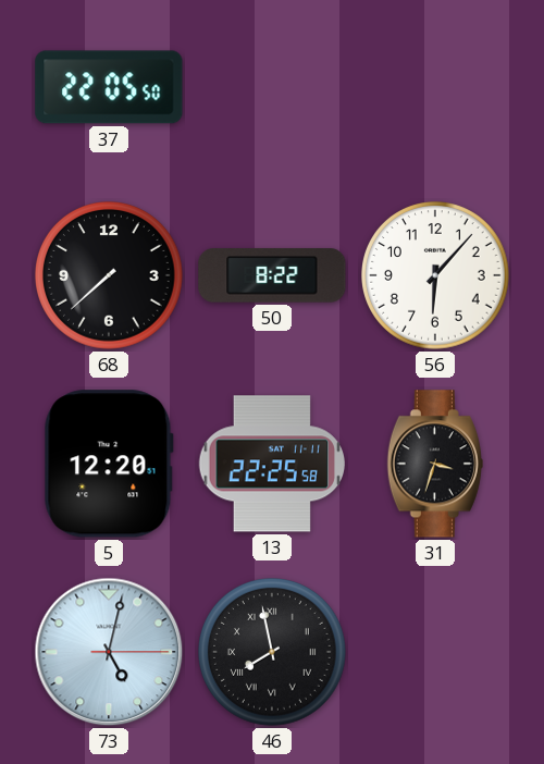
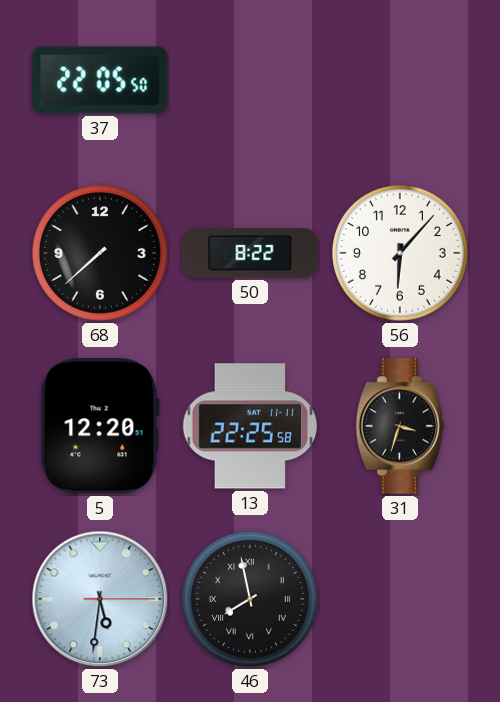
73: 5:02 -> 5:31
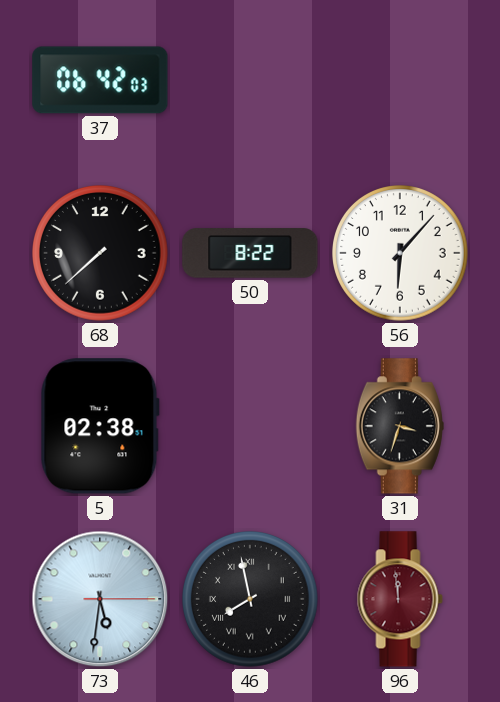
37: 22:05 -> 06:42
5: 12:20 -> 02:38
13: 22:25 -> none
96: none -> 11:59
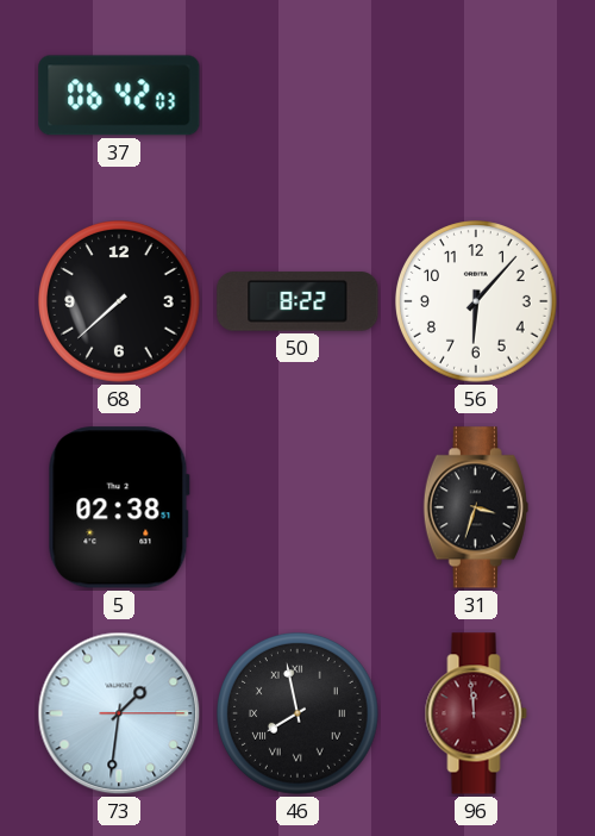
73: 5:31 -> 1:31
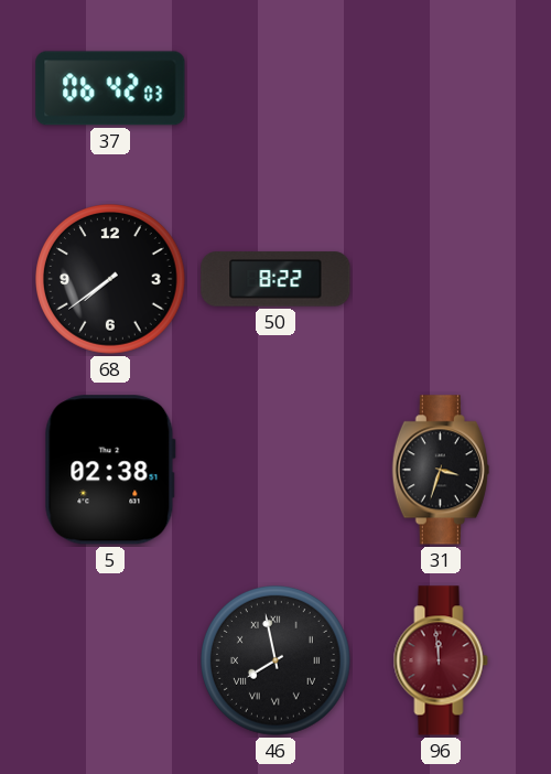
68: 7:38 -> 7:39
56: 6:07 -> none
73: 1:31 -> none
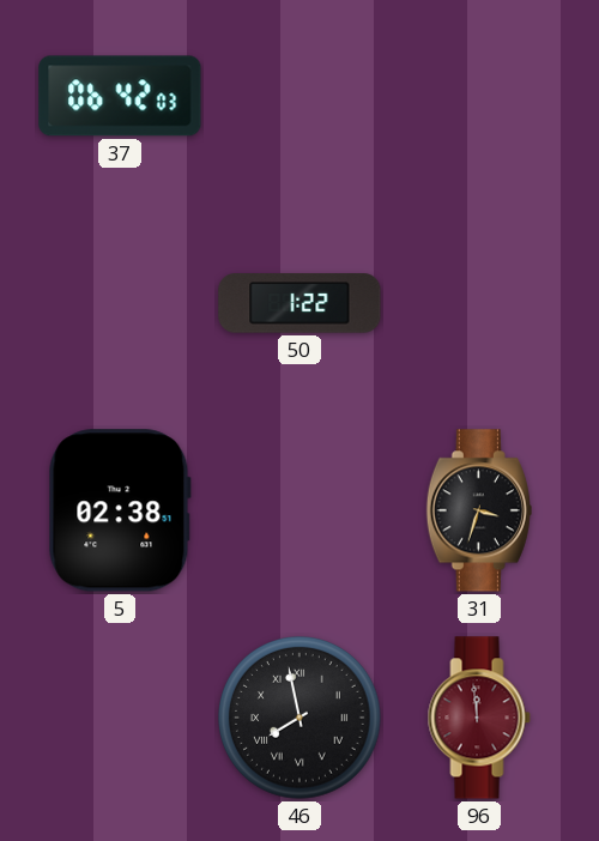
68: 7:39 -> none
50: 8:22 -> 1:22
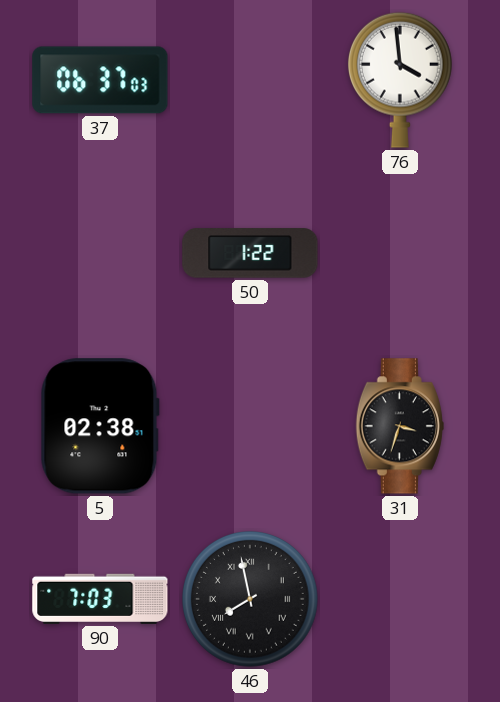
37: 06:42 -> 06:37
76: none -> 3:59
90: none -> 7:03
96: 11:59 -> none
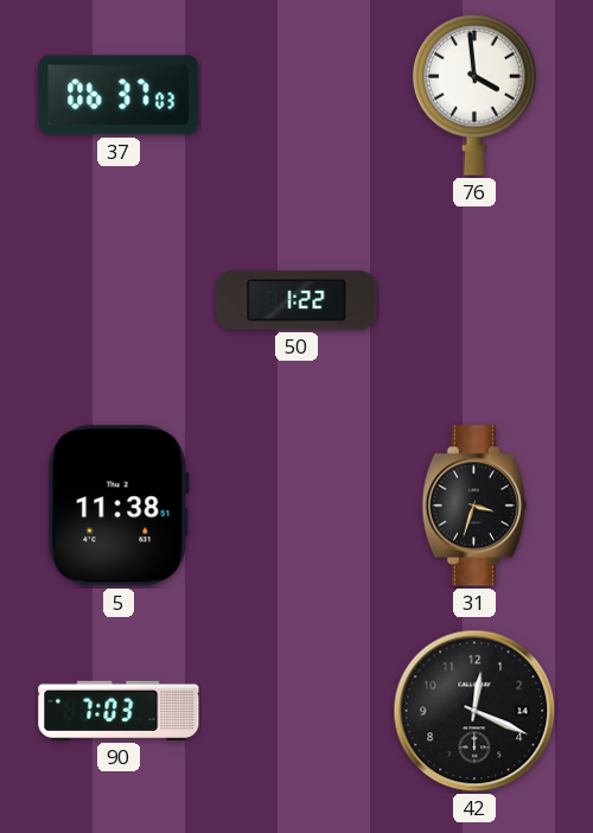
5: 02:38 -> 11:38
46: 7:58 -> none
42: none -> 12:19
